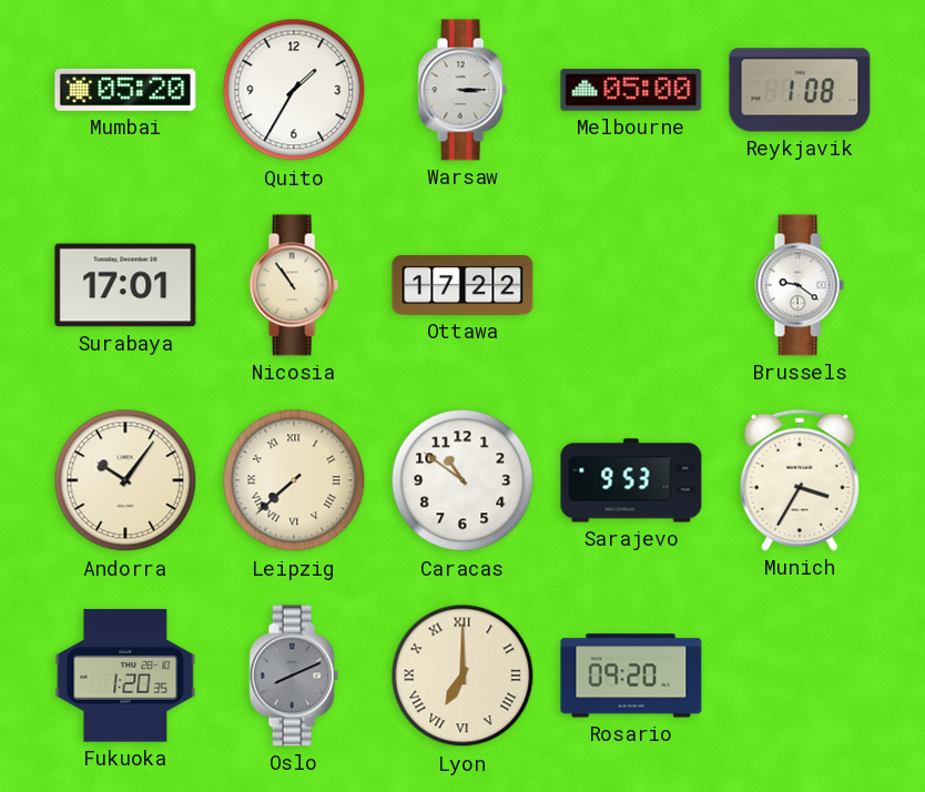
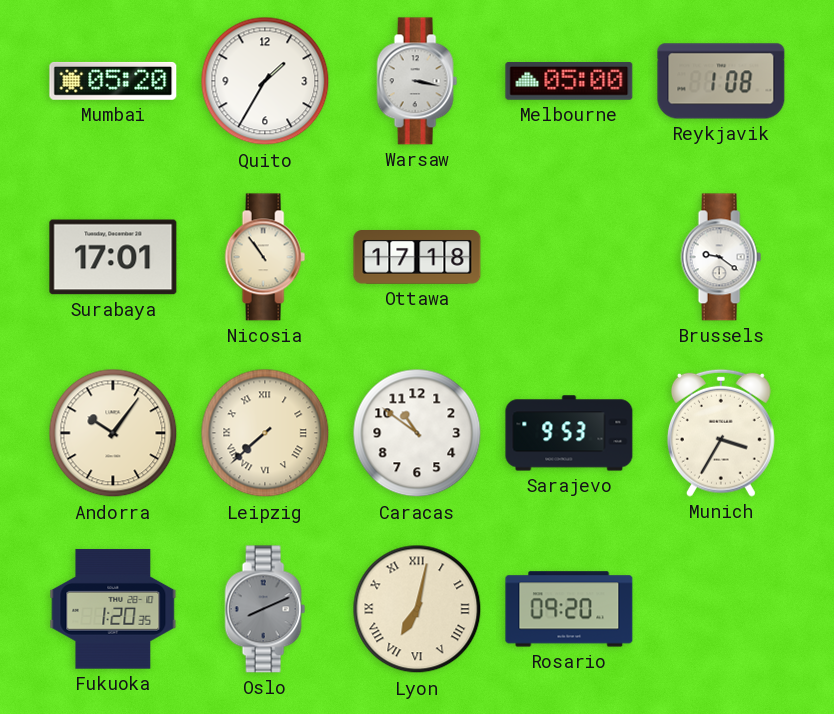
Warsaw: 3:15 -> 3:17
Ottawa: 17:22 -> 17:18
Lyon: 7:00 -> 7:02
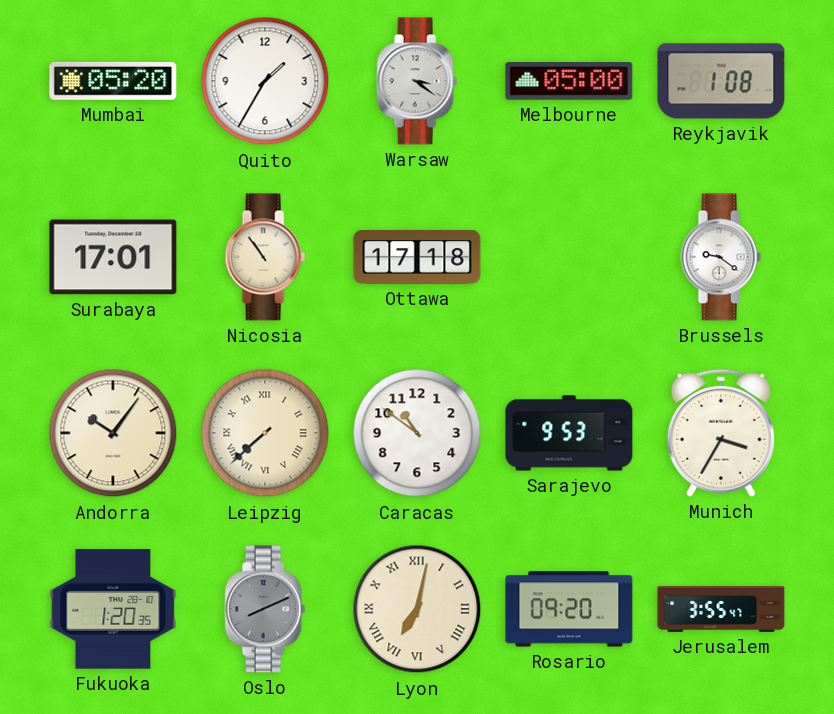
Warsaw: 3:17 -> 3:21
Jerusalem: none -> 3:55
